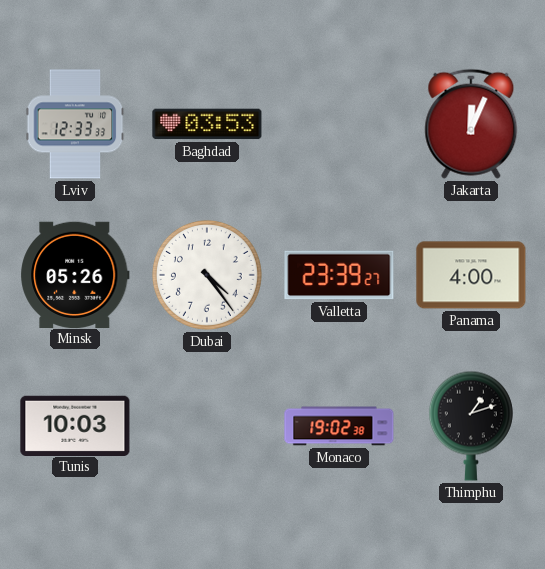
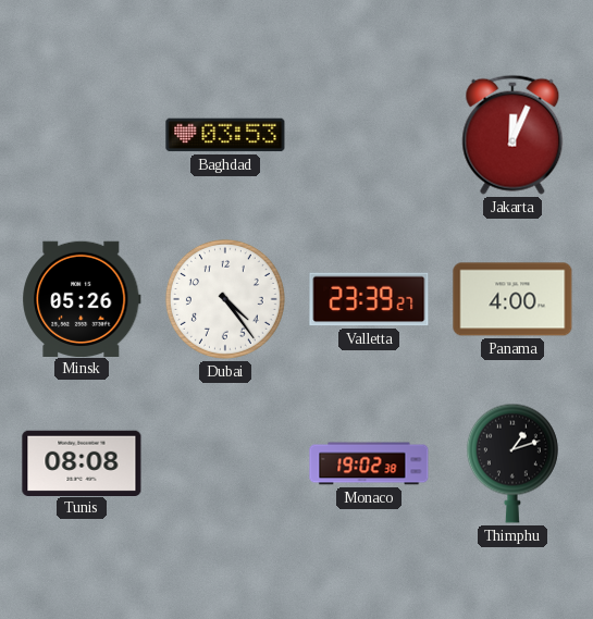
Lviv: 12:33 -> none
Tunis: 10:03 -> 08:08
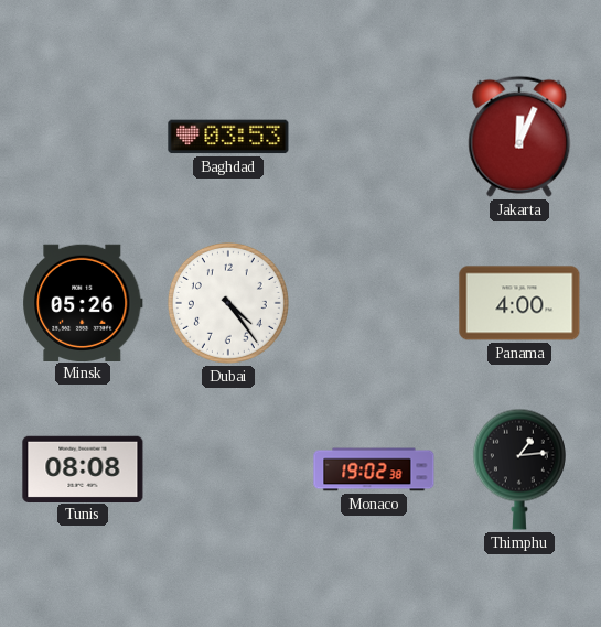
Valletta: 23:39 -> none
Thimphu: 1:12 -> 1:14
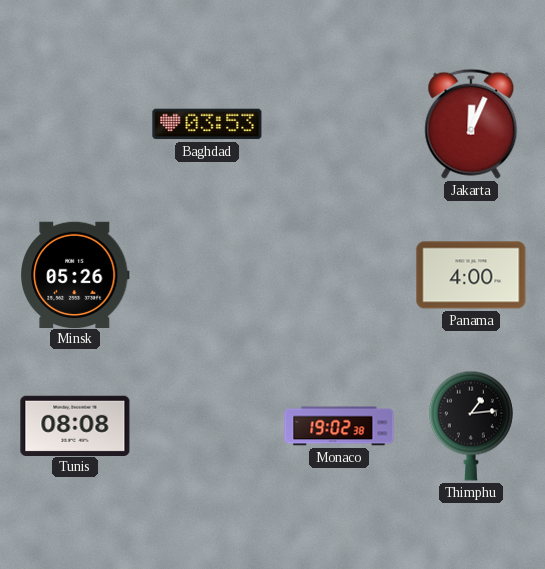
Dubai: 4:24 -> none
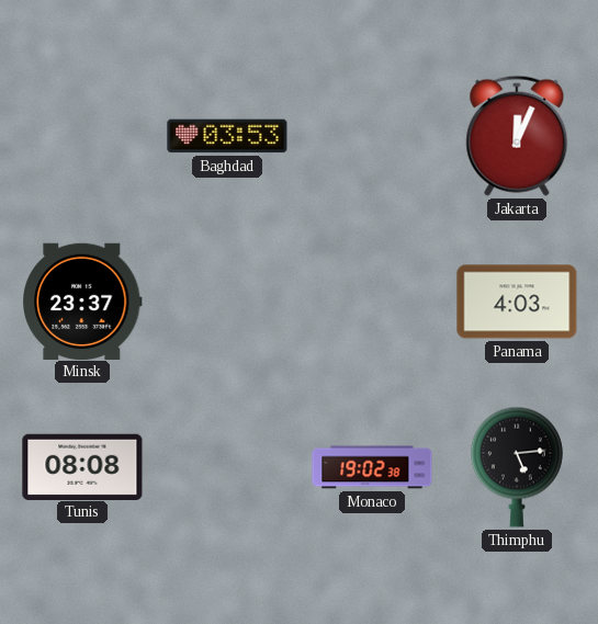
Minsk: 05:26 -> 23:37
Panama: 4:00 -> 4:03
Thimphu: 1:14 -> 5:14
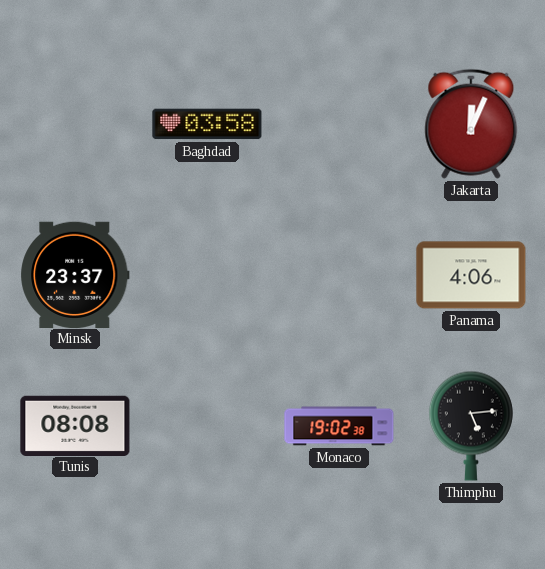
Baghdad: 03:53 -> 03:58
Panama: 4:03 -> 4:06
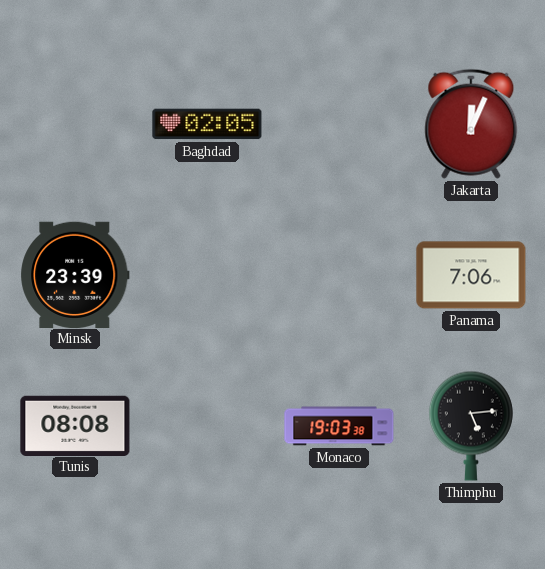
Baghdad: 03:58 -> 02:05
Minsk: 23:37 -> 23:39
Panama: 4:06 -> 7:06
Monaco: 19:02 -> 19:03
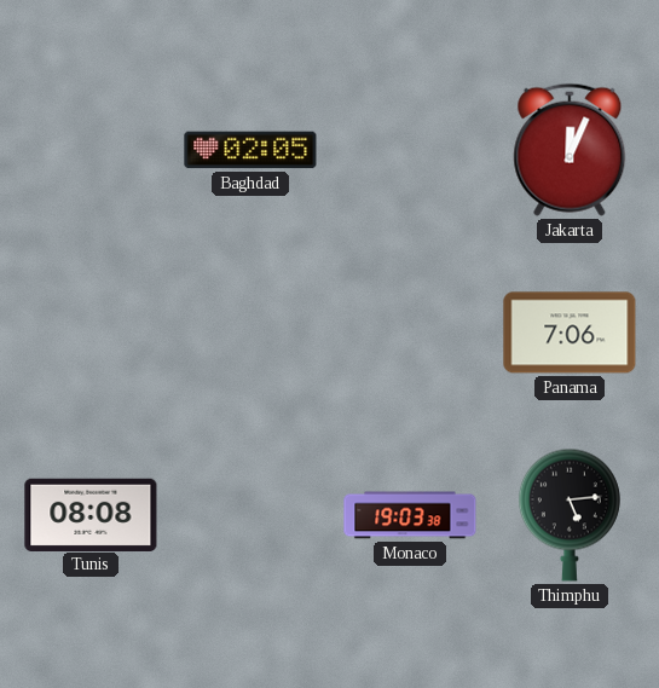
Minsk: 23:39 -> none
